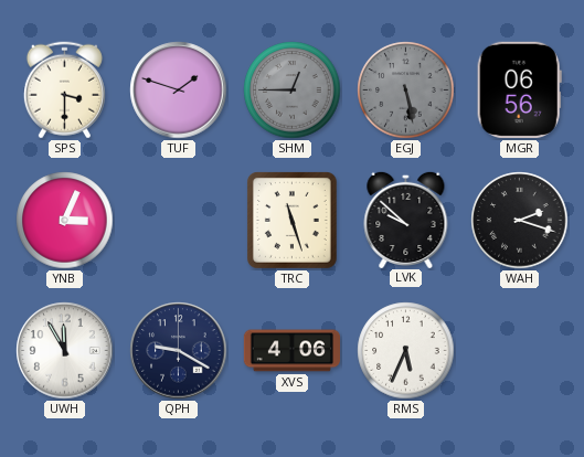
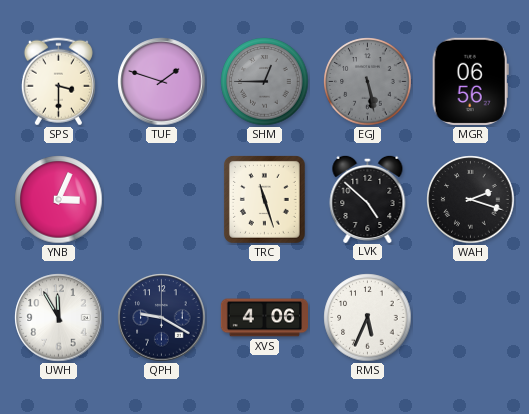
LVK: 9:52 -> 4:52
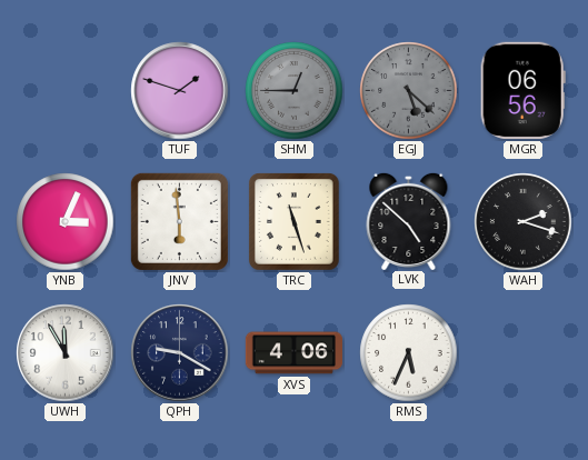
SPS: 3:30 -> none
EGJ: 5:28 -> 5:22
JNV: none -> 5:59
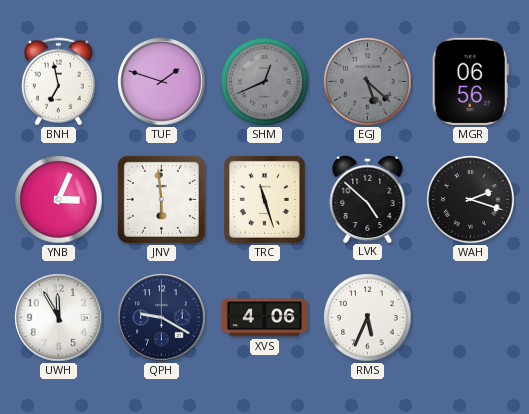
BNH: none -> 6:58
SHM: 12:45 -> 12:41
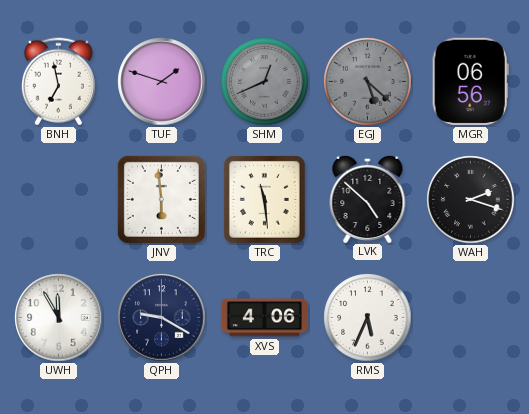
YNB: 3:04 -> none
TRC: 11:27 -> 11:29
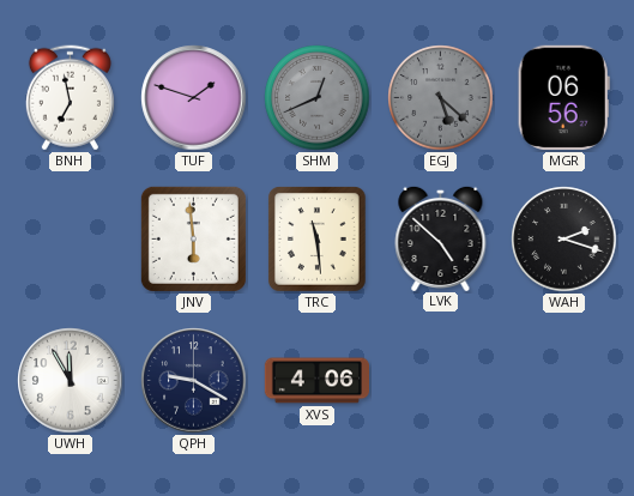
RMS: 5:34 -> none
